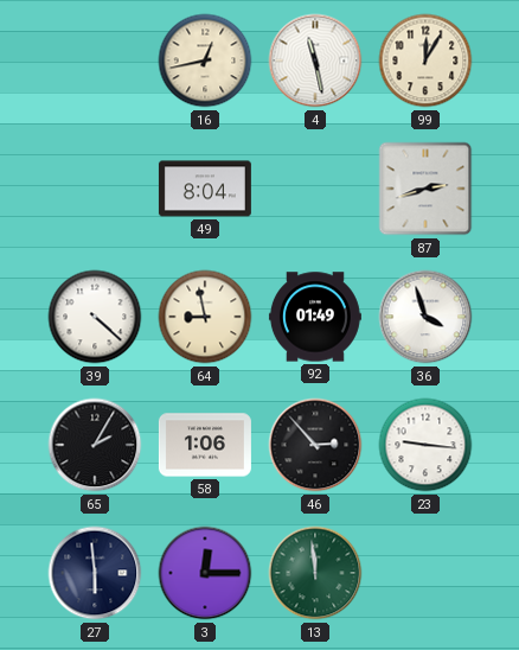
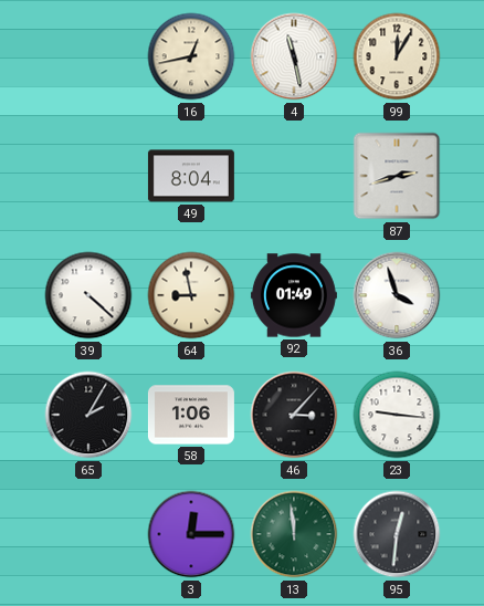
46: 2:53 -> 3:07
27: 5:59 -> none
95: none -> 12:31
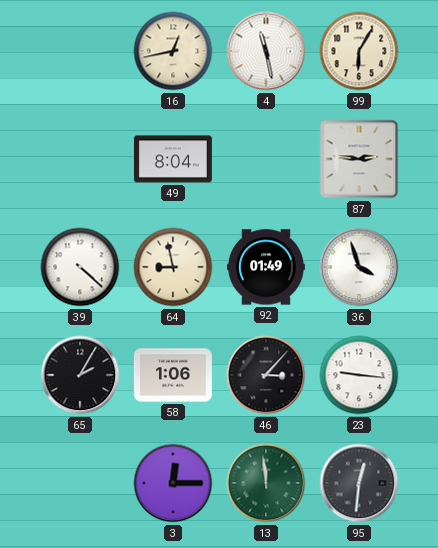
99: 12:05 -> 6:05
87: 2:42 -> 2:46
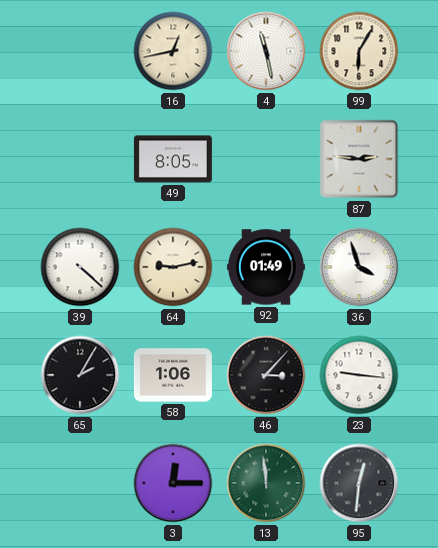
49: 8:04 -> 8:05
64: 8:58 -> 9:13
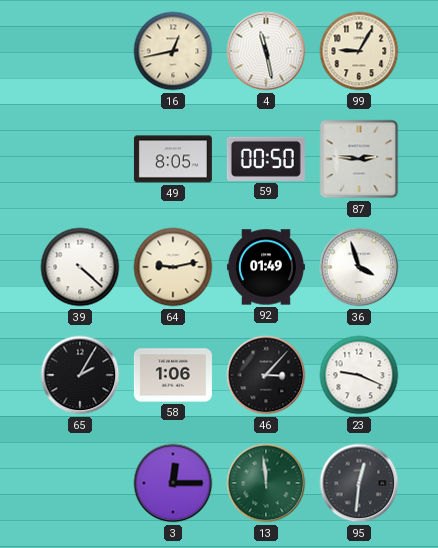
99: 6:05 -> 9:05
59: none -> 00:50
23: 9:16 -> 9:19
